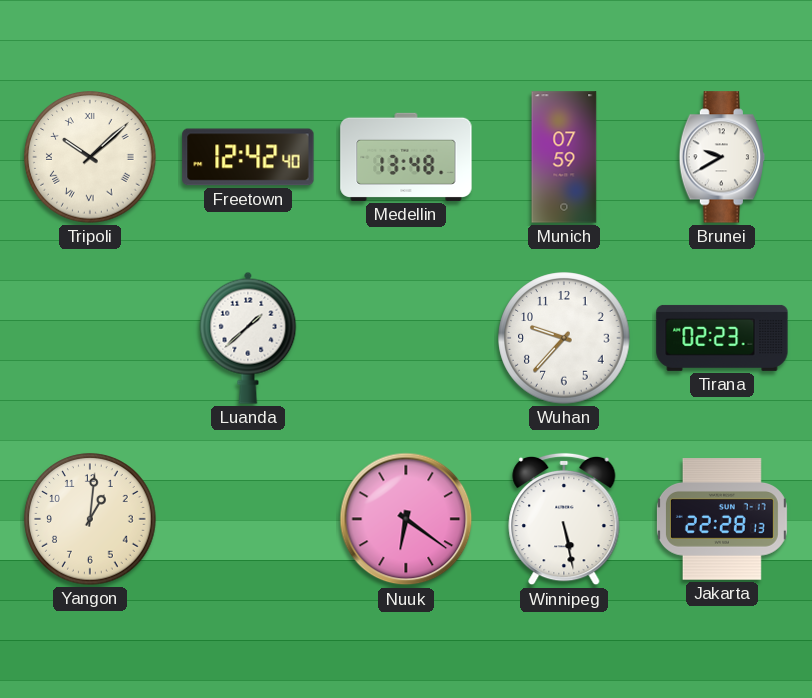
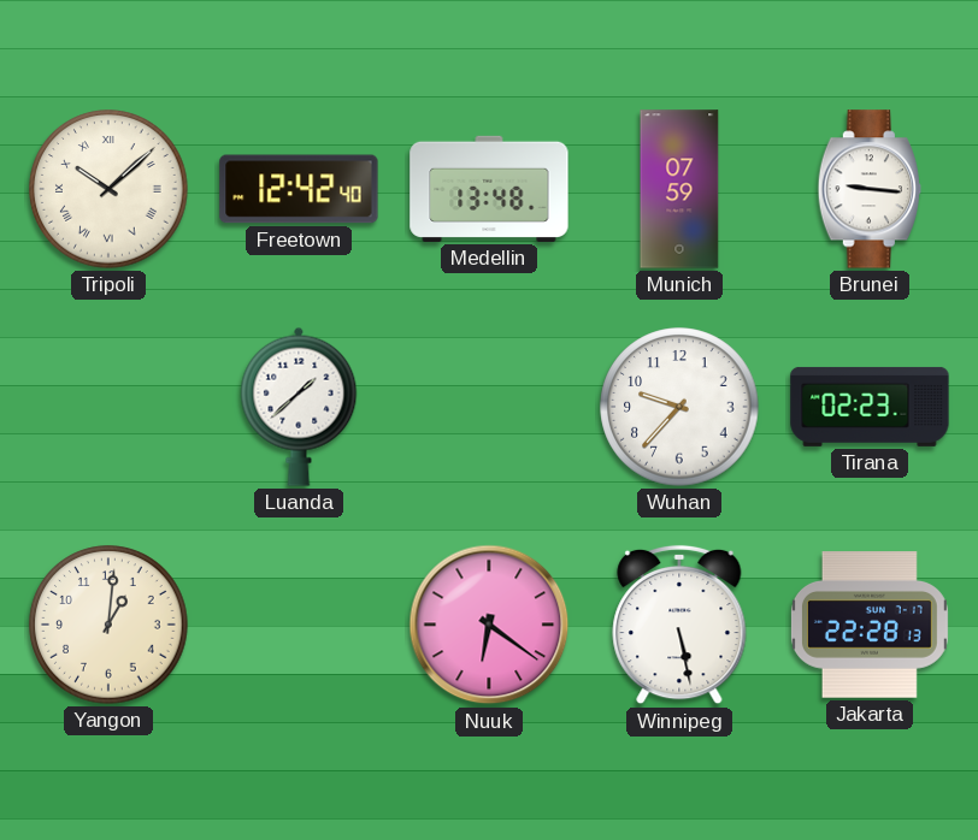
Brunei: 9:40 -> 9:16
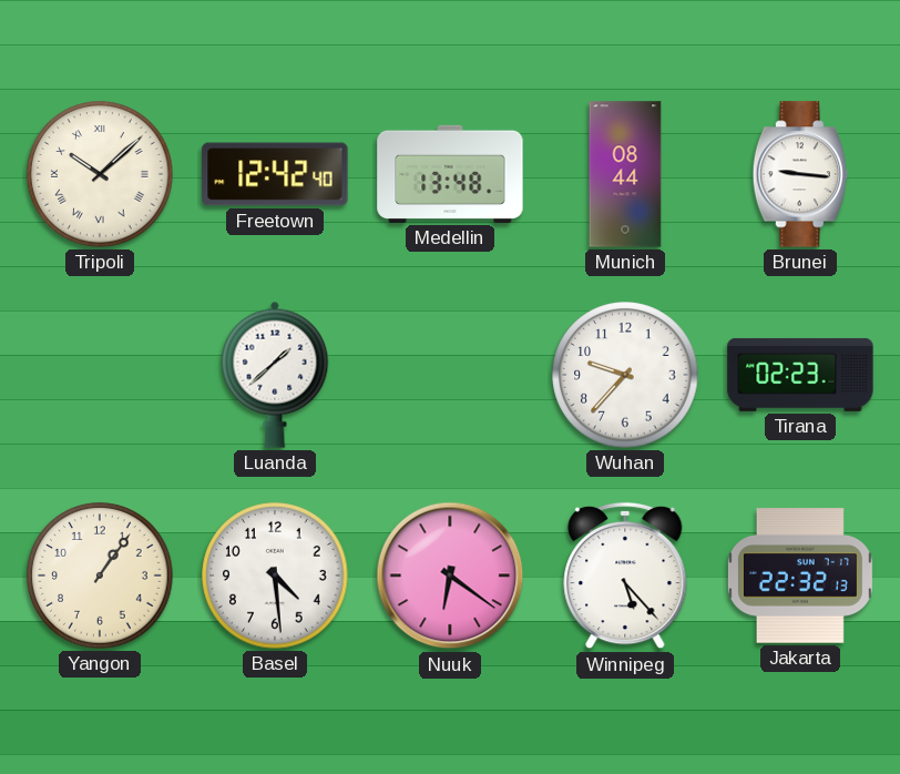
Munich: 07:59 -> 08:44
Yangon: 1:01 -> 1:06
Basel: none -> 4:29
Winnipeg: 5:28 -> 5:23
Jakarta: 22:28 -> 22:32
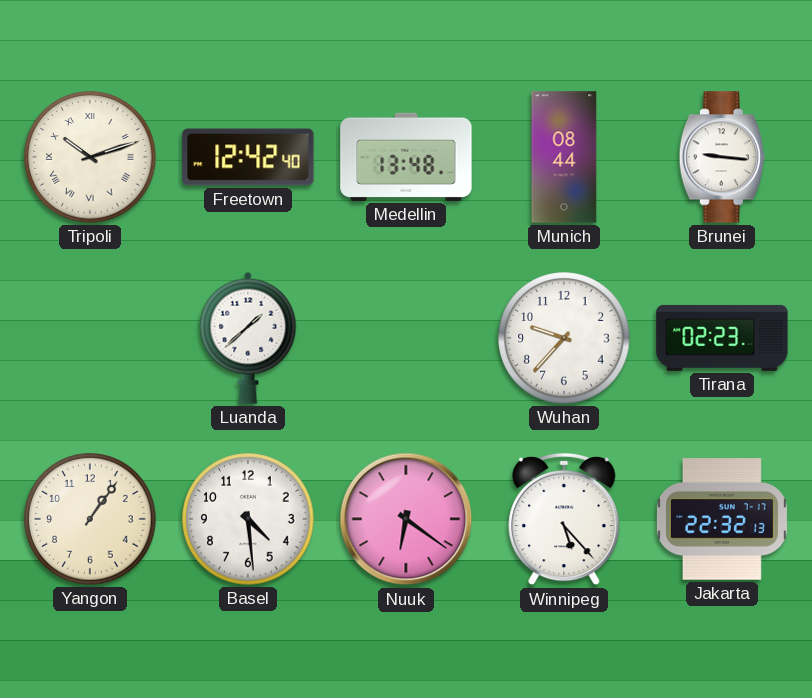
Tripoli: 10:08 -> 10:12
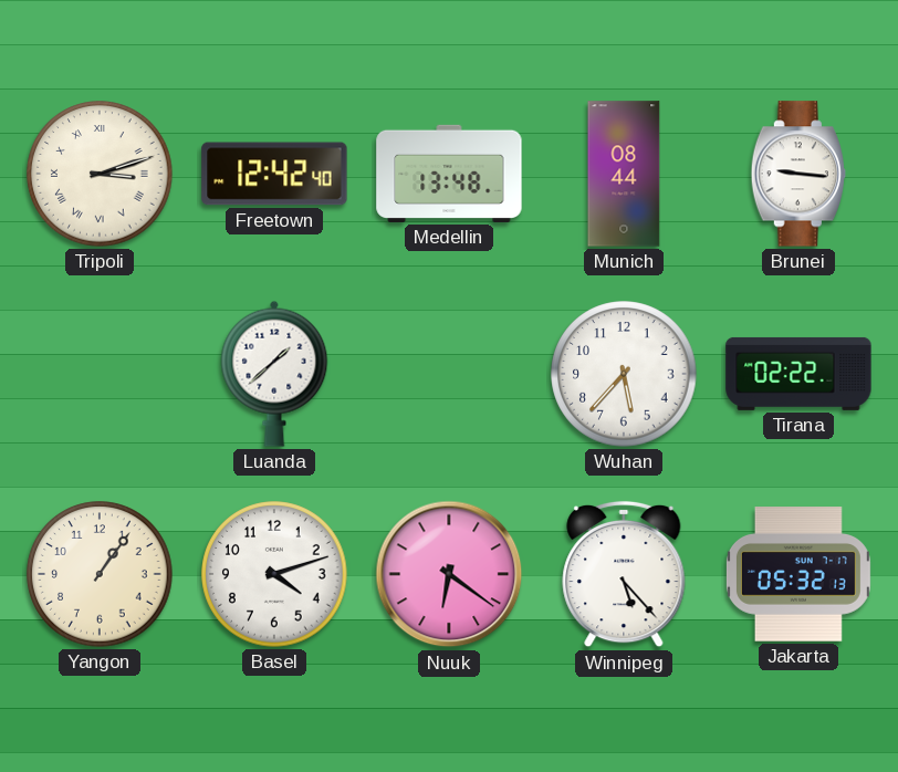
Tripoli: 10:12 -> 3:12
Wuhan: 9:37 -> 5:37
Tirana: 02:23 -> 02:22
Basel: 4:29 -> 4:12
Jakarta: 22:32 -> 05:32
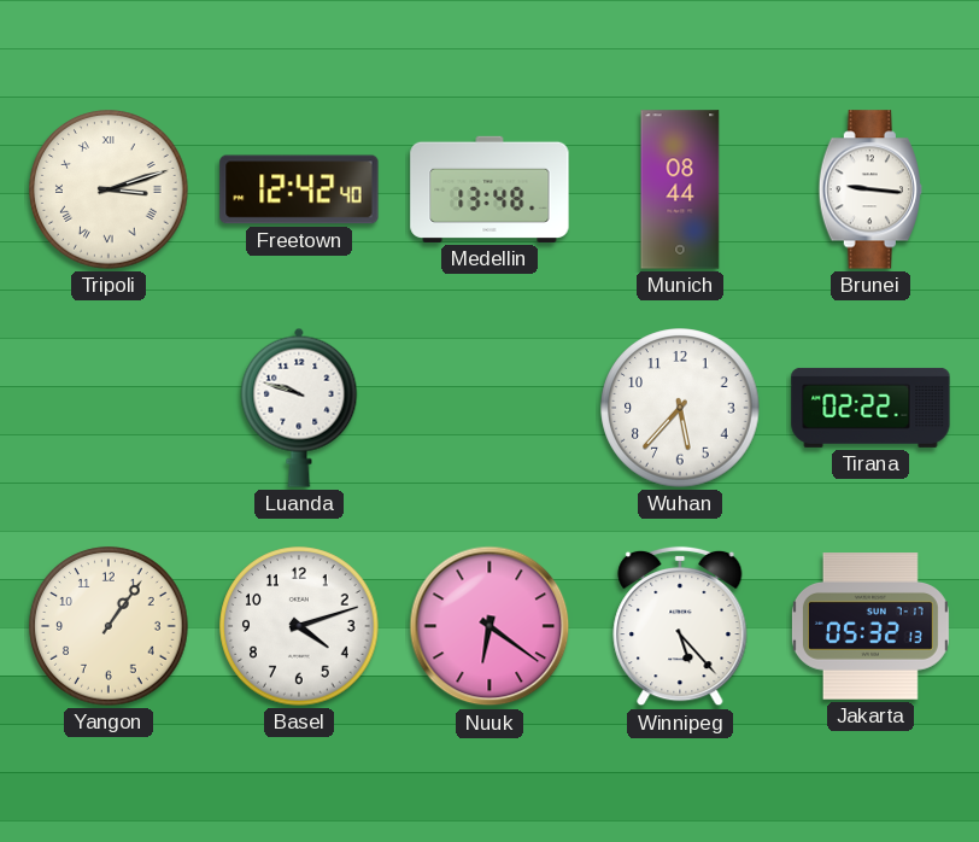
Luanda: 1:38 -> 9:48
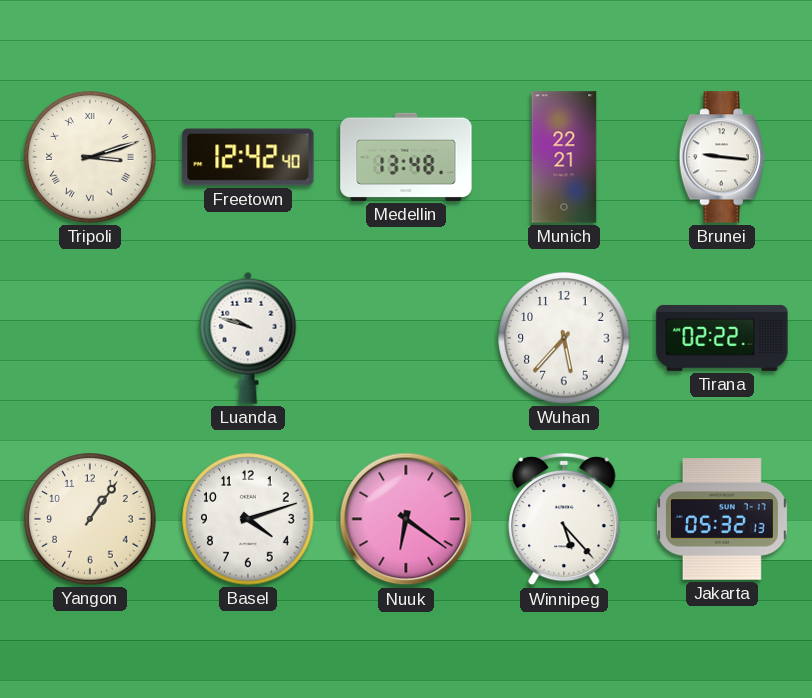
Munich: 08:44 -> 22:21
